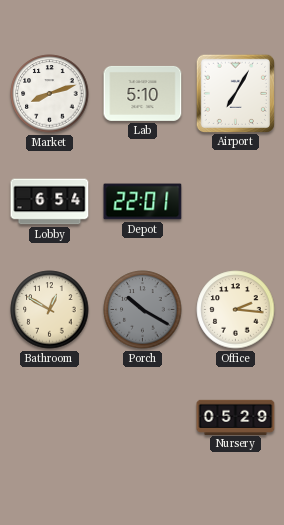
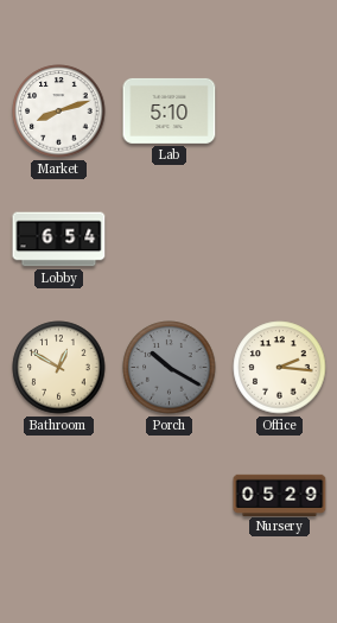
Airport: 7:05 -> none
Depot: 22:01 -> none
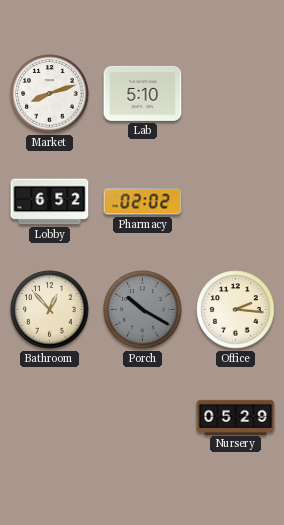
Lobby: 6:54 -> 6:52
Pharmacy: none -> 02:02
Bathroom: 12:50 -> 12:53
